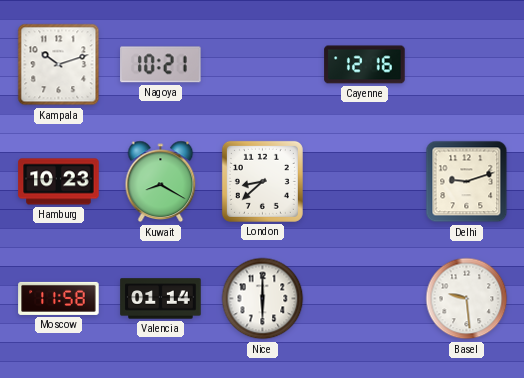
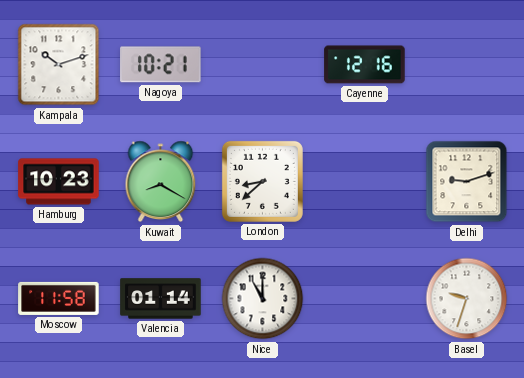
Nice: 6:00 -> 11:00
Basel: 9:29 -> 9:33
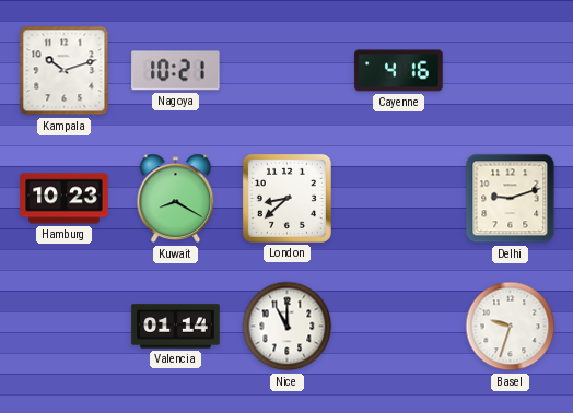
Cayenne: 12:16 -> 4:16
Moscow: 11:58 -> none
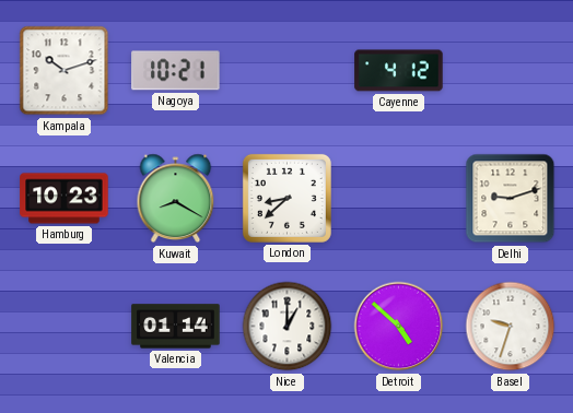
Cayenne: 4:16 -> 4:12
Nice: 11:00 -> 1:00
Detroit: none -> 4:52
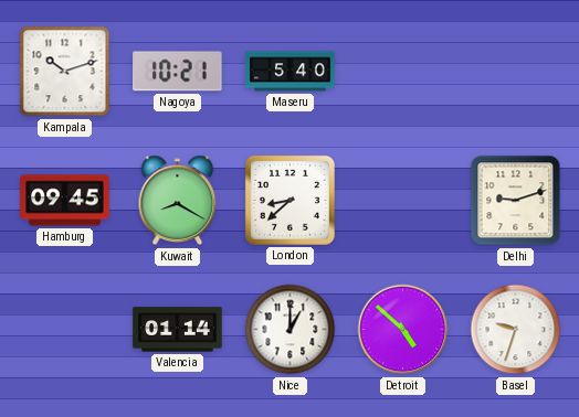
Maseru: none -> 5:40
Cayenne: 4:12 -> none
Hamburg: 10:23 -> 09:45
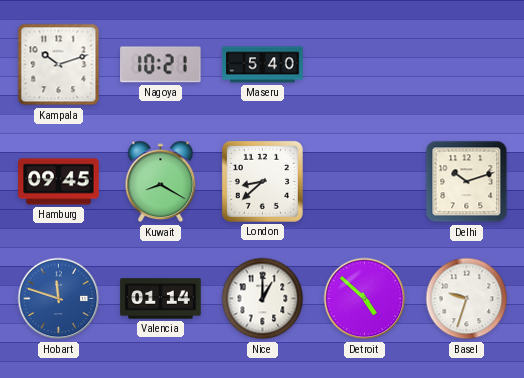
Delhi: 9:12 -> 10:12
Hobart: none -> 11:48
